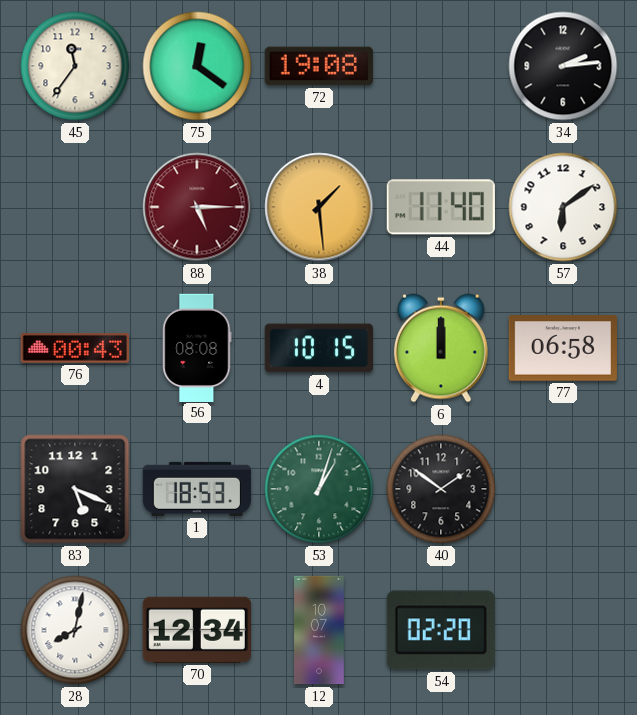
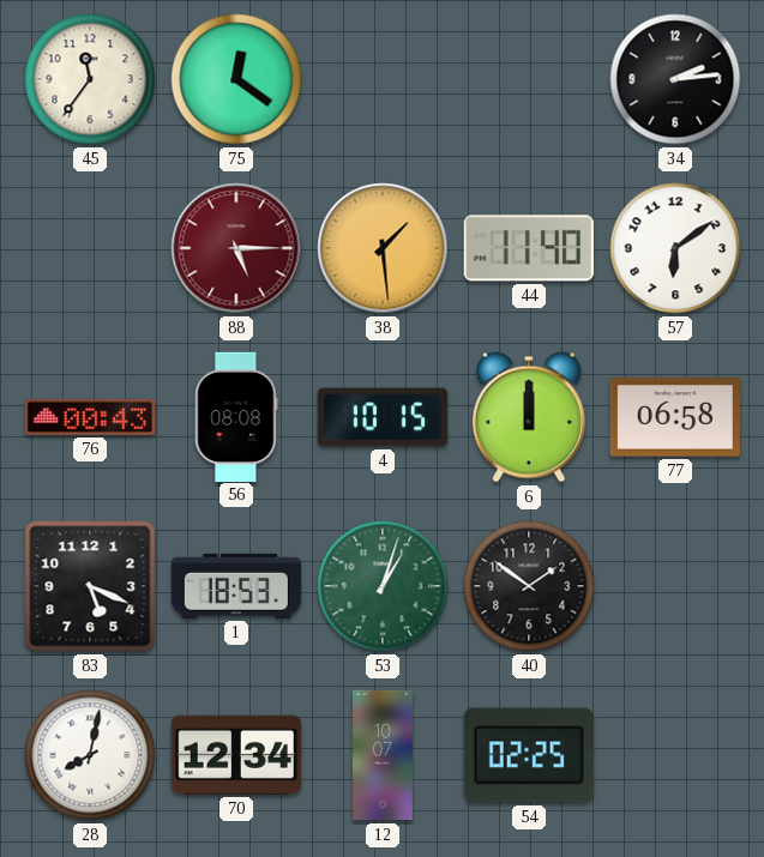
72: 19:08 -> none
54: 02:20 -> 02:25
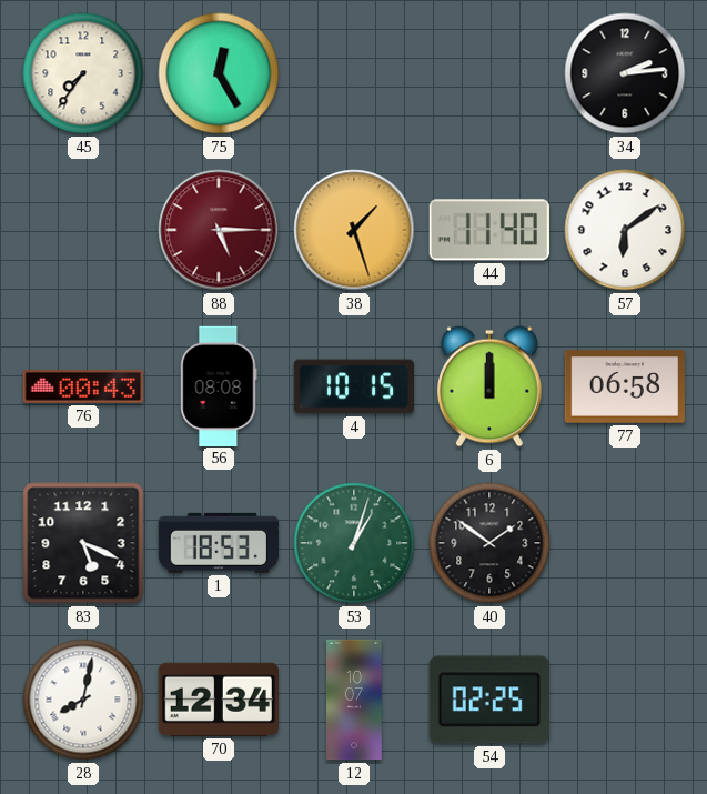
45: 11:36 -> 7:36
75: 12:21 -> 12:25
38: 1:29 -> 1:27
